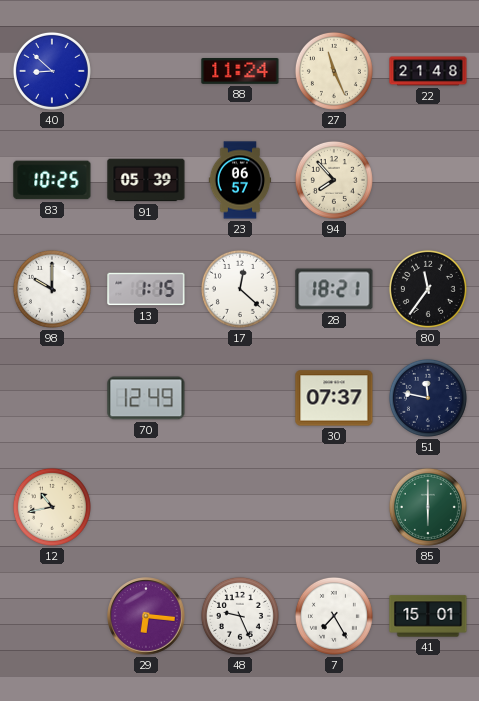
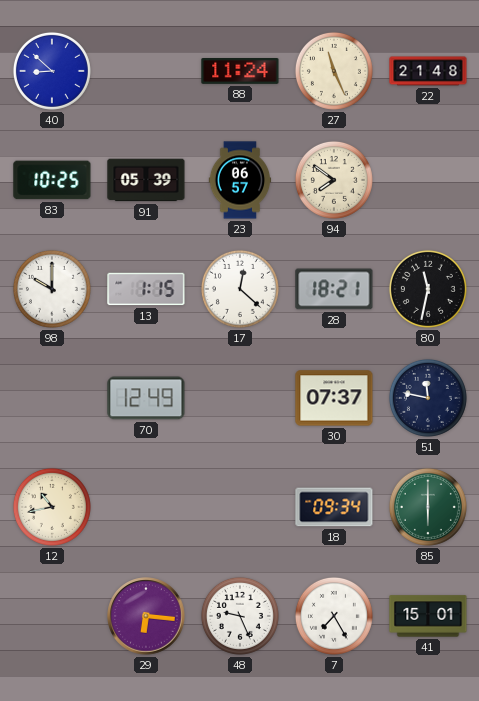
94: 7:53 -> 7:51
80: 11:36 -> 11:32
18: none -> 09:34
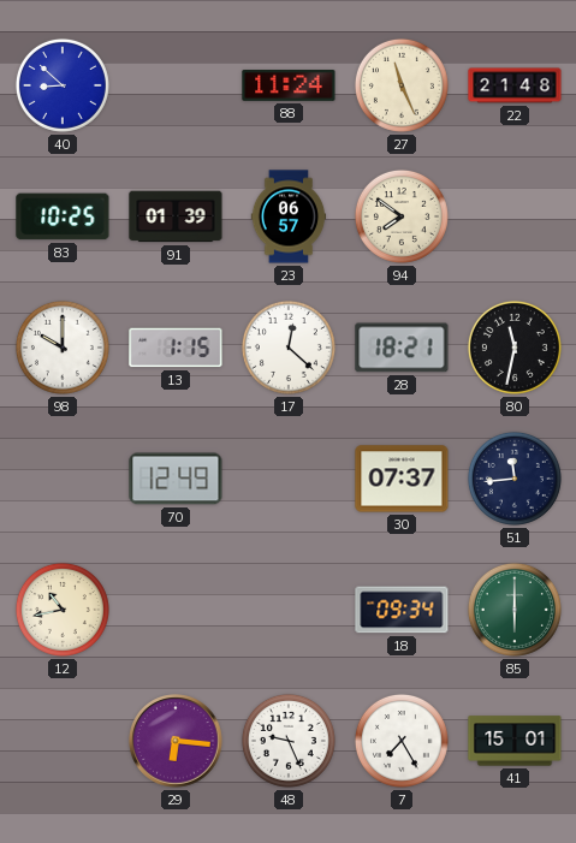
91: 05:39 -> 01:39
51: 11:47 -> 11:44
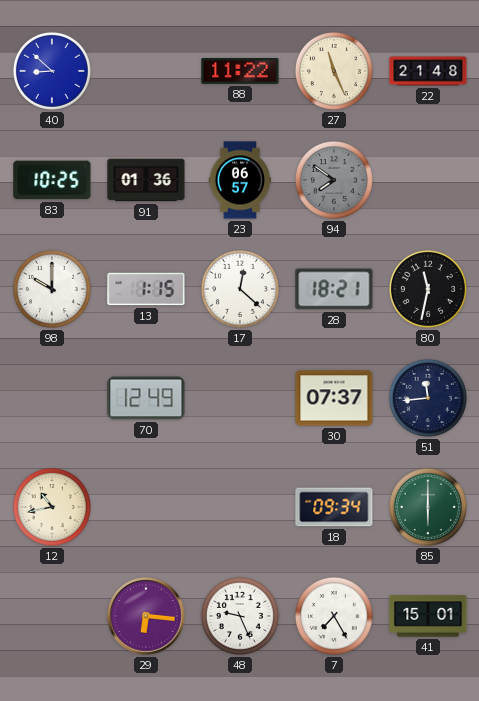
88: 11:24 -> 11:22
91: 01:39 -> 01:36
94 dial: cream -> grey
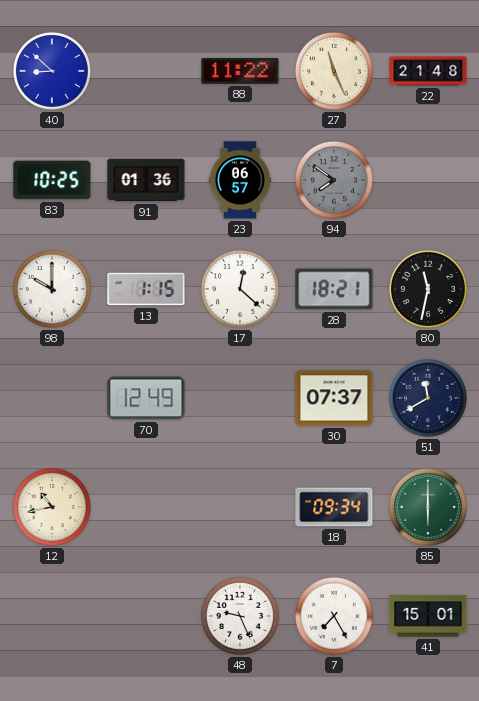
51: 11:44 -> 11:40
29: 6:16 -> none
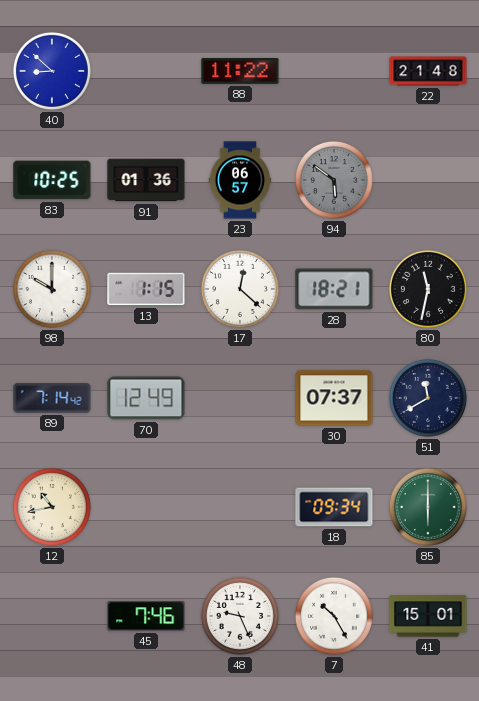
27: 11:26 -> none
94: 7:51 -> 5:51
89: none -> 7:14
45: none -> 7:46
7: 7:25 -> 10:25
